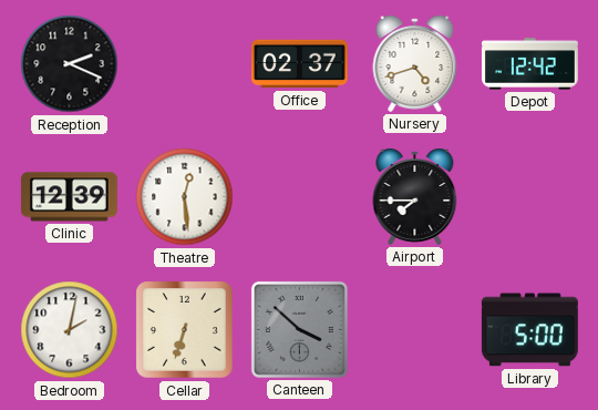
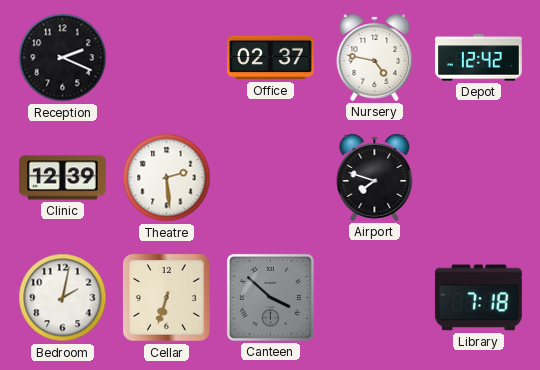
Nursery: 4:42 -> 4:47
Theatre: 12:29 -> 2:29
Airport: 7:45 -> 7:48
Library: 5:00 -> 7:18
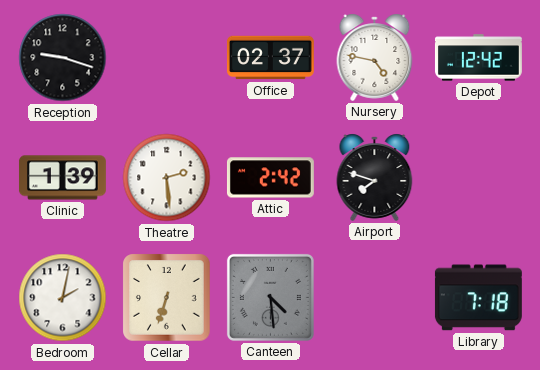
Reception: 2:19 -> 9:18
Clinic: 12:39 -> 1:39
Attic: none -> 2:42
Canteen: 3:52 -> 4:29
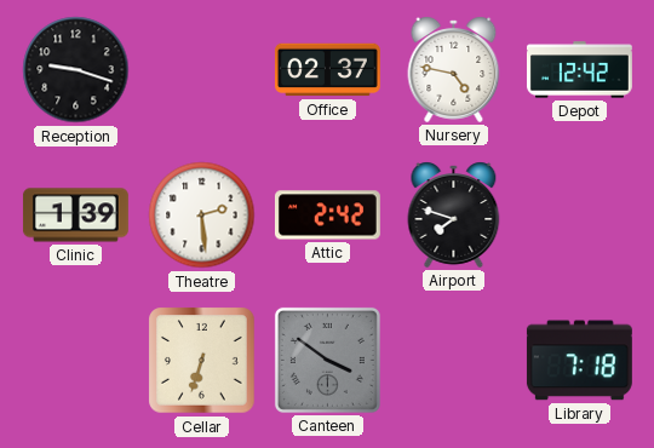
Bedroom: 2:02 -> none
Canteen: 4:29 -> 3:51
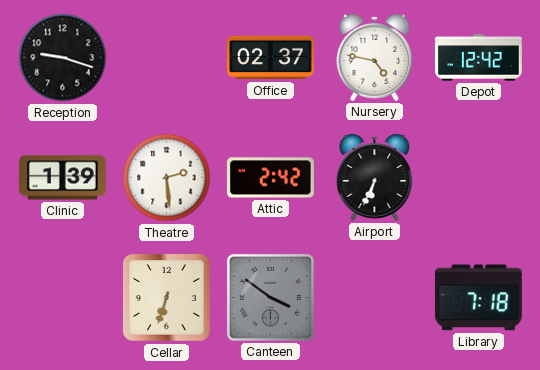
Airport: 7:48 -> 6:34
